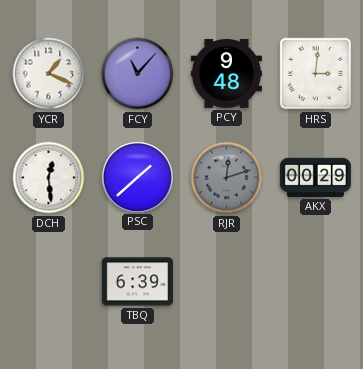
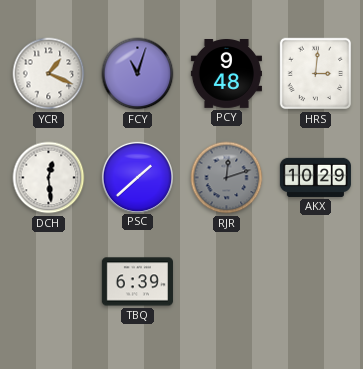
FCY: 11:07 -> 11:03
AKX: 00:29 -> 10:29
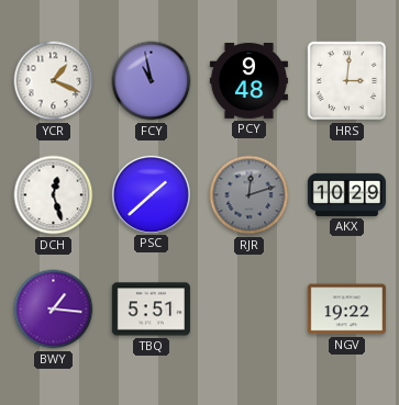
FCY: 11:03 -> 10:58
DCH: 12:29 -> 12:27
BWY: none -> 1:16
TBQ: 6:39 -> 5:51
NGV: none -> 19:22
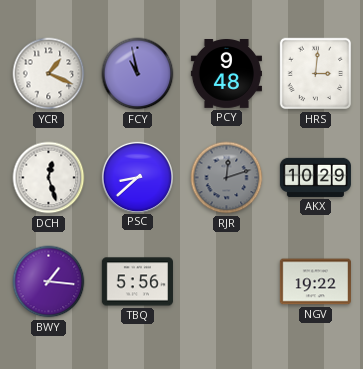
PSC: 1:38 -> 8:38
TBQ: 5:51 -> 5:56
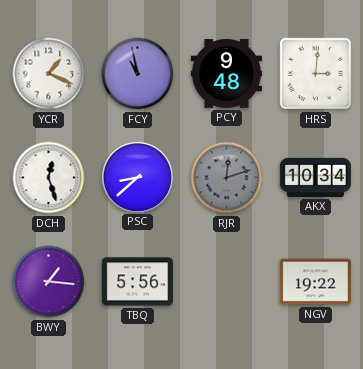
AKX: 10:29 -> 10:34
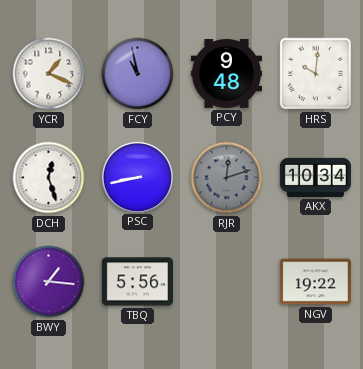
HRS: 3:01 -> 10:01
PSC: 8:38 -> 8:43
